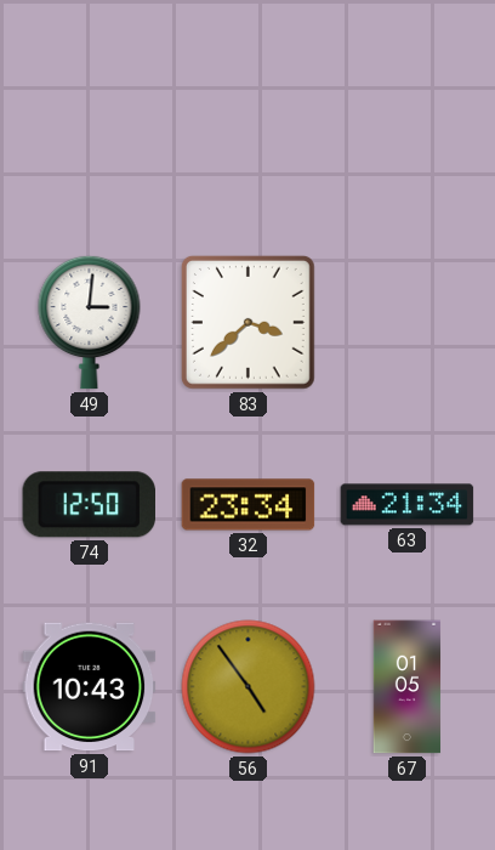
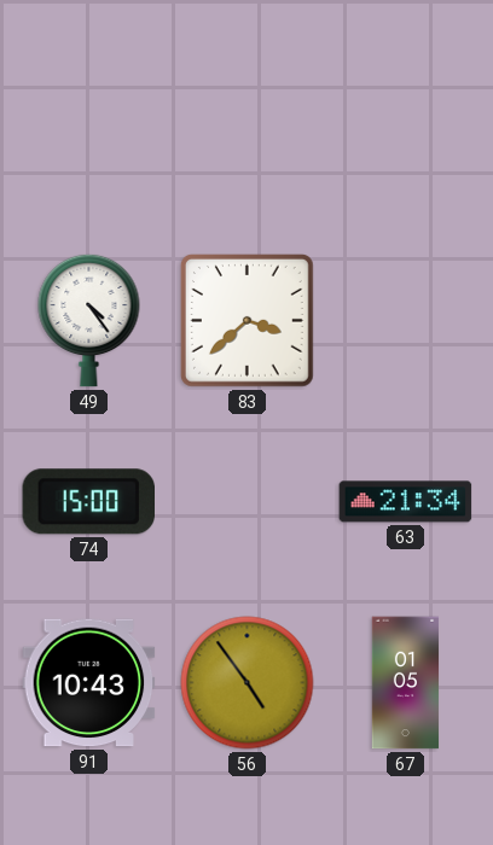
49: 3:01 -> 4:24
74: 12:50 -> 15:00
32: 23:34 -> none
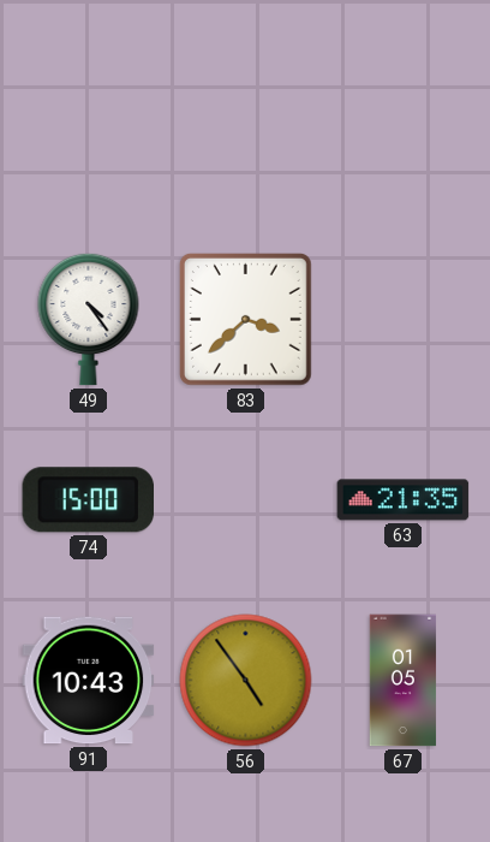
63: 21:34 -> 21:35
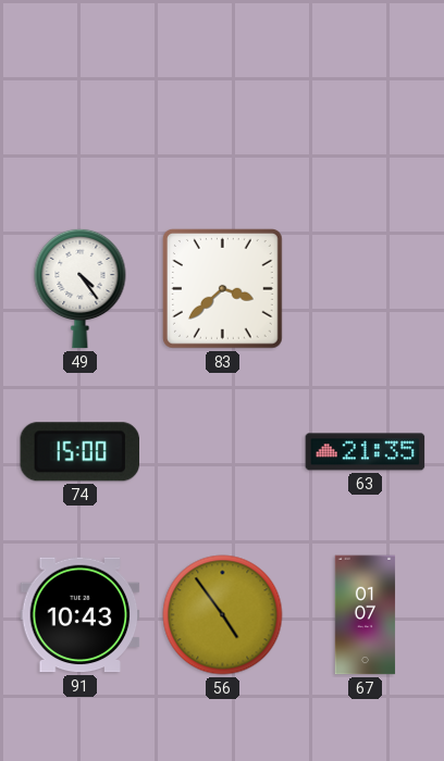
67: 01:05 -> 01:07
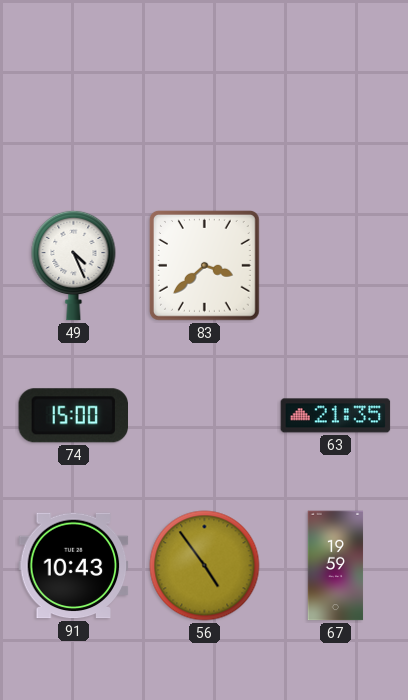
49: 4:24 -> 4:26
67: 01:07 -> 19:59
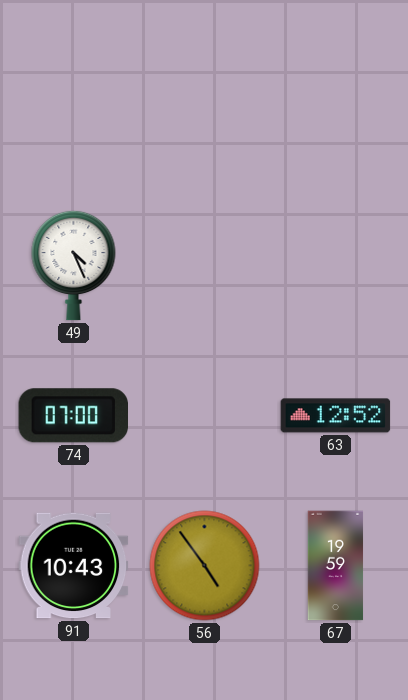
83: 3:38 -> none
74: 15:00 -> 07:00
63: 21:35 -> 12:52
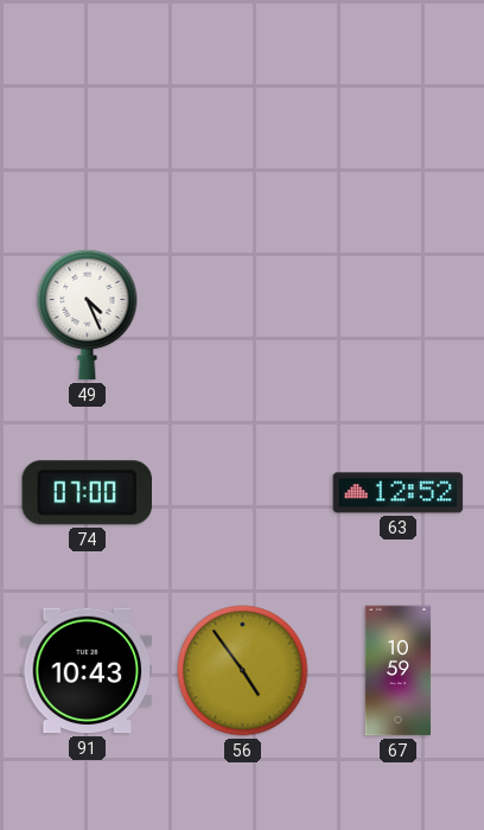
67: 19:59 -> 10:59
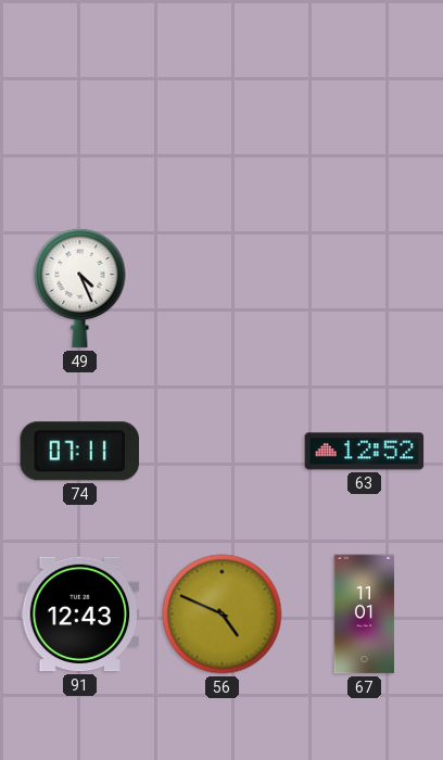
74: 07:00 -> 07:11
91: 10:43 -> 12:43
56: 4:54 -> 4:49
67: 10:59 -> 11:01
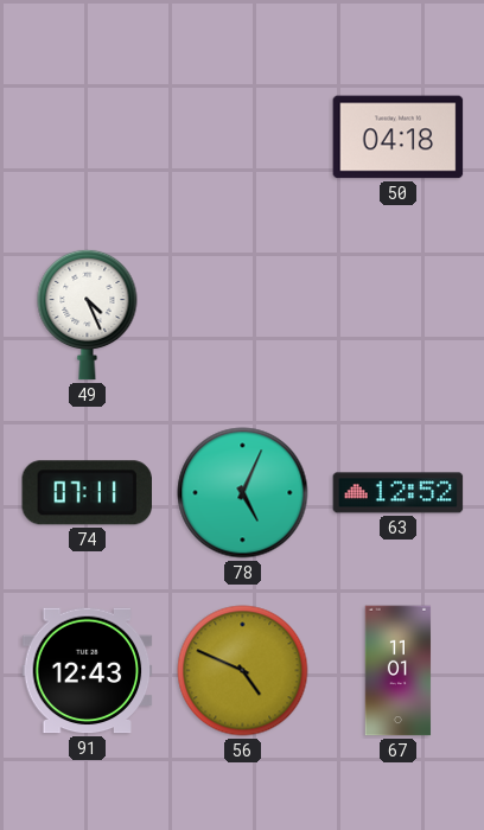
50: none -> 04:18
78: none -> 5:04
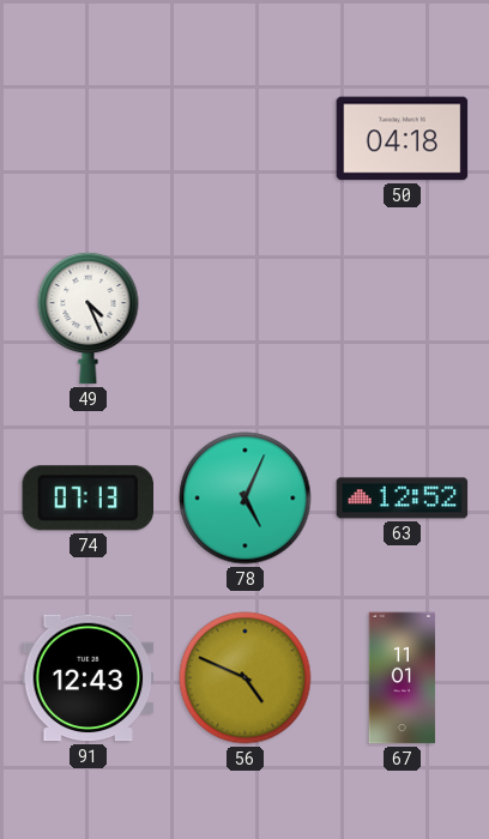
74: 07:11 -> 07:13
